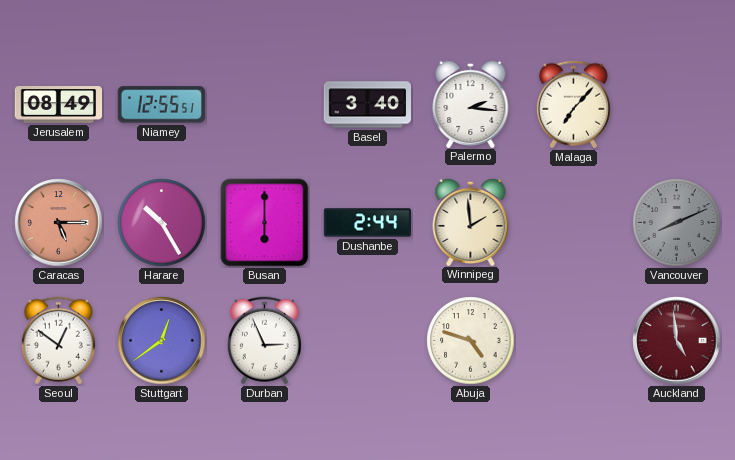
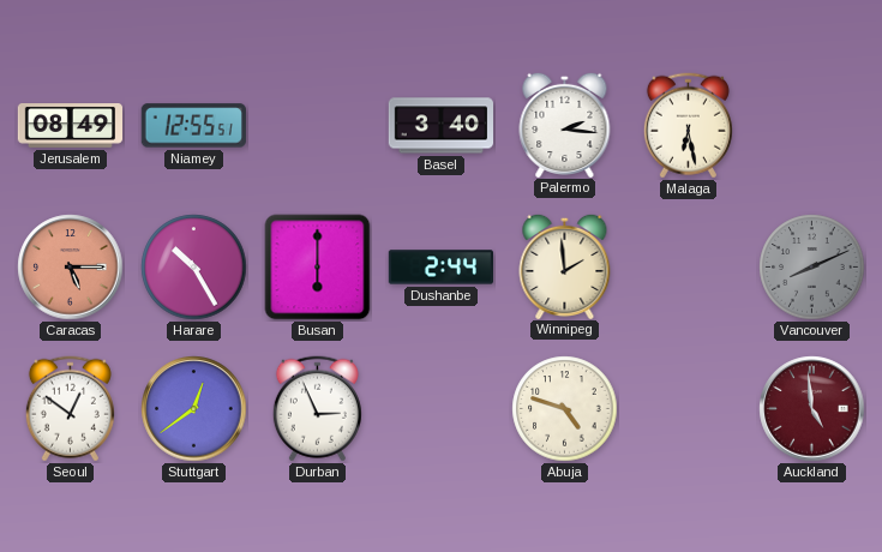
Malaga: 7:07 -> 6:28
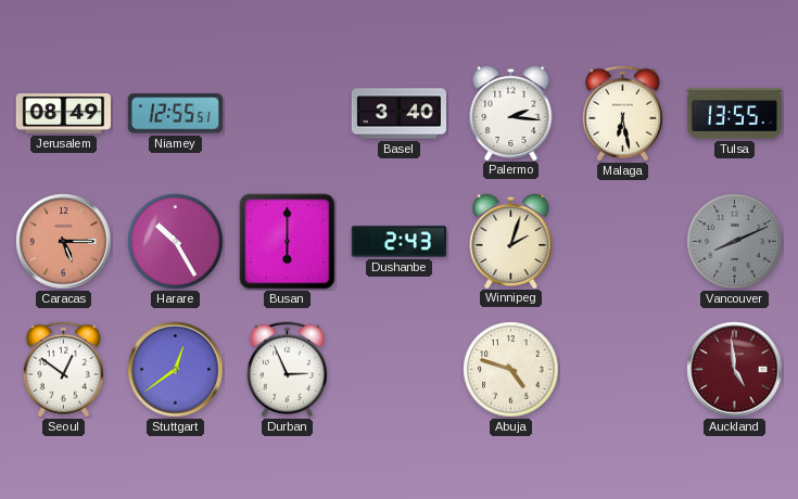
Tulsa: none -> 13:55
Dushanbe: 2:44 -> 2:43
Winnipeg: 1:59 -> 2:03
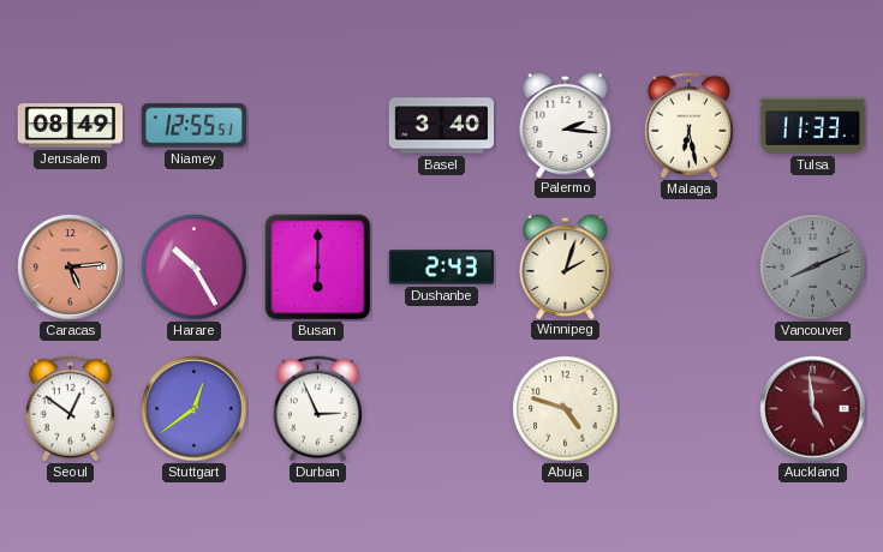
Tulsa: 13:55 -> 11:33
Caracas: 5:15 -> 5:14
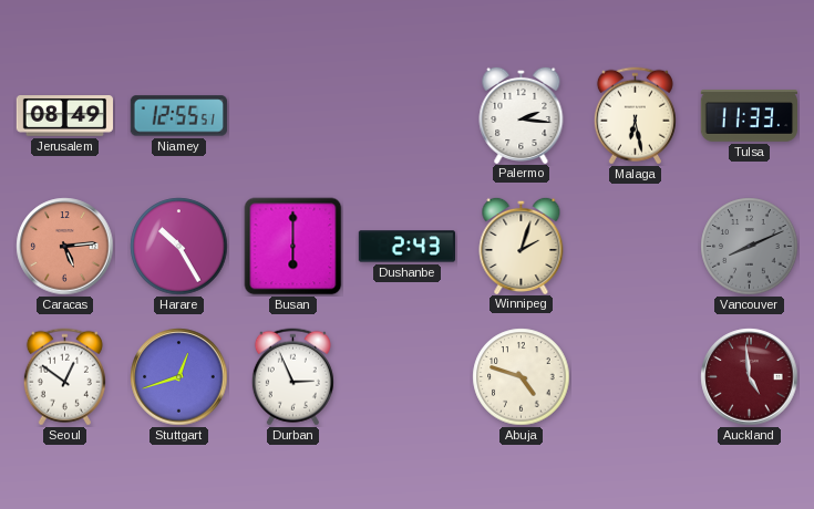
Basel: 3:40 -> none
Stuttgart: 12:39 -> 12:42
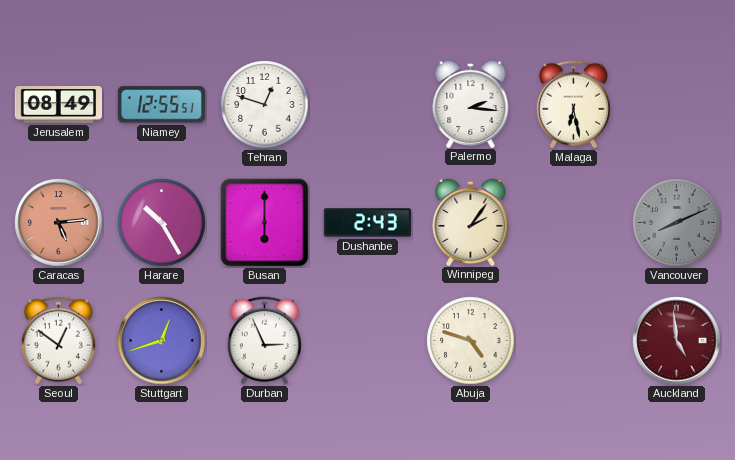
Tehran: none -> 12:48
Tulsa: 11:33 -> none
Winnipeg: 2:03 -> 2:06
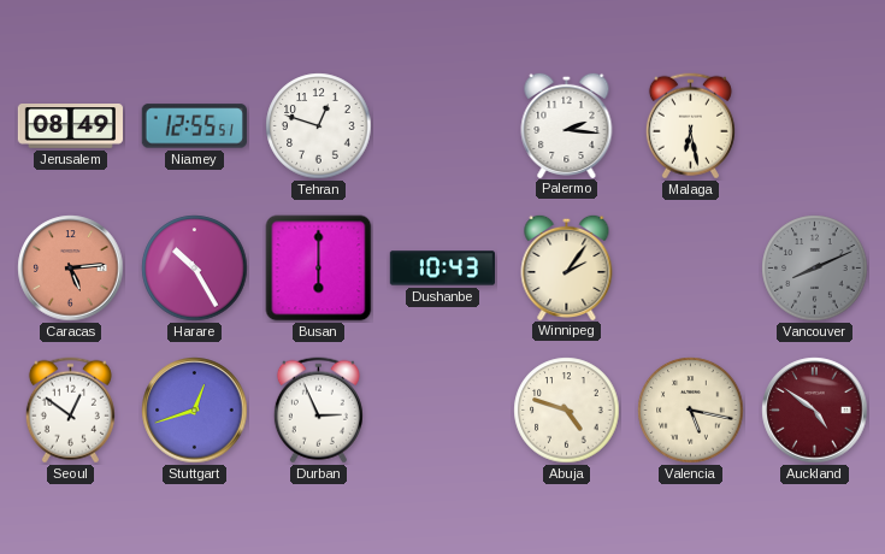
Dushanbe: 2:43 -> 10:43
Valencia: none -> 5:17
Auckland: 4:59 -> 4:51
